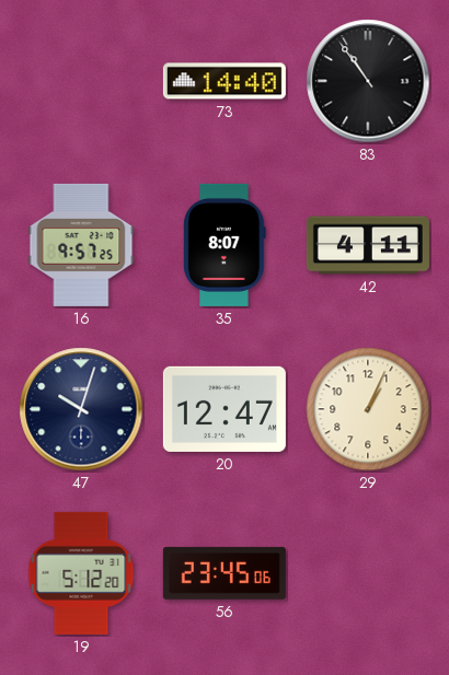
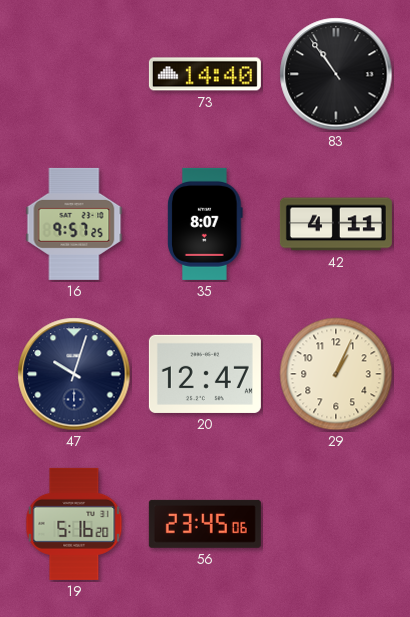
19: 5:12 -> 5:16
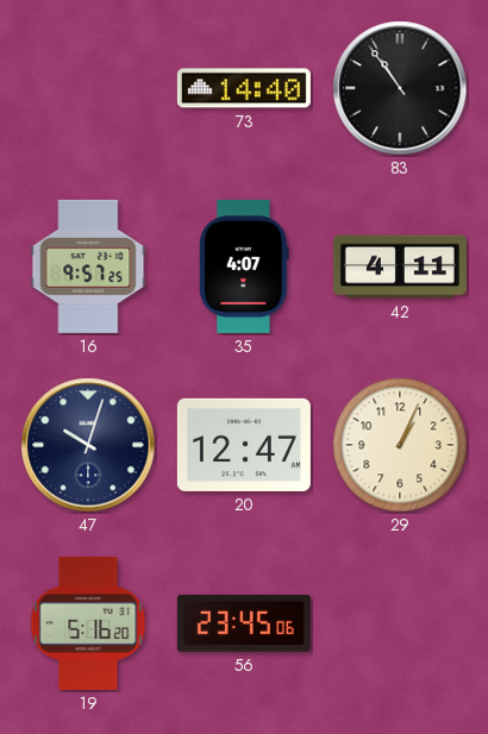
35: 8:07 -> 4:07
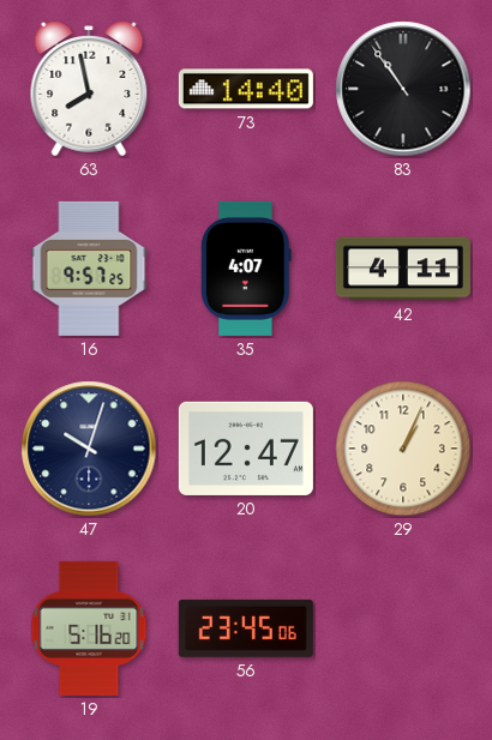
63: none -> 7:58
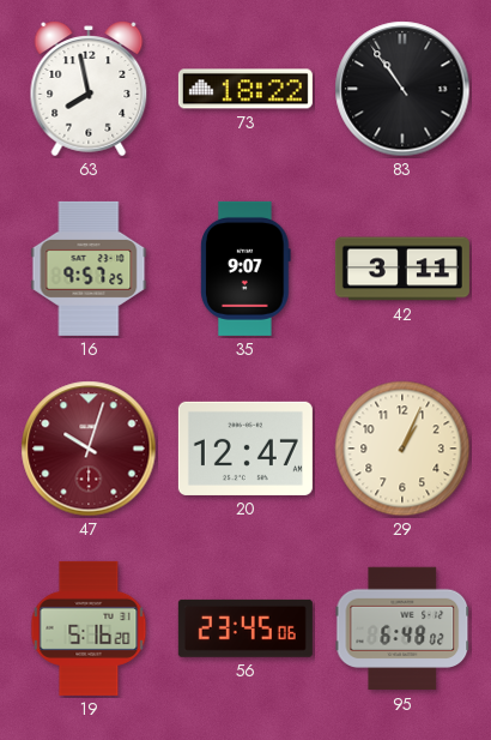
73: 14:40 -> 18:22
35: 4:07 -> 9:07
42: 4:11 -> 3:11
47 dial: navy -> burgundy
95: none -> 6:48
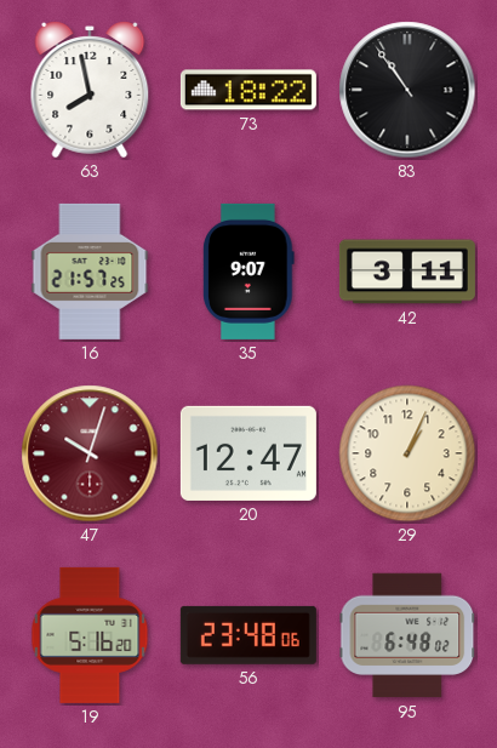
16: 9:57 -> 21:57
56: 23:45 -> 23:48
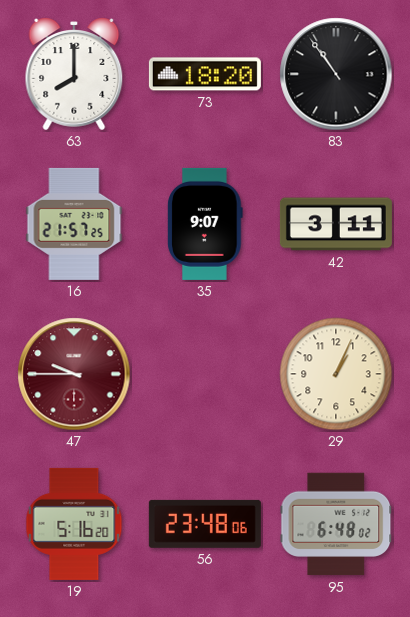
63: 7:58 -> 8:00
73: 18:22 -> 18:20
47: 10:03 -> 9:45
20: 12:47 -> none
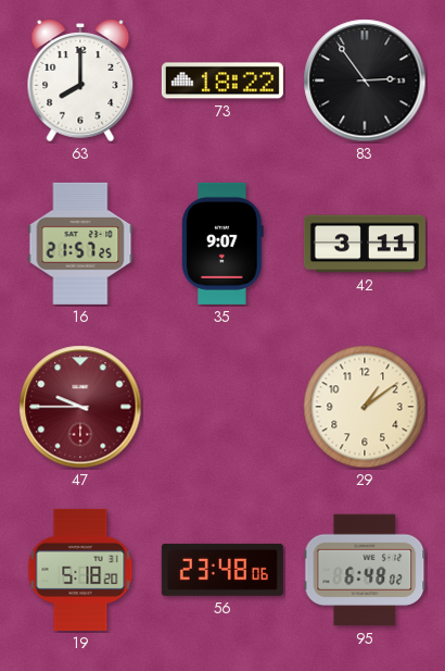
73: 18:20 -> 18:22
83: 10:54 -> 2:54
29: 1:04 -> 1:09
19: 5:16 -> 5:18
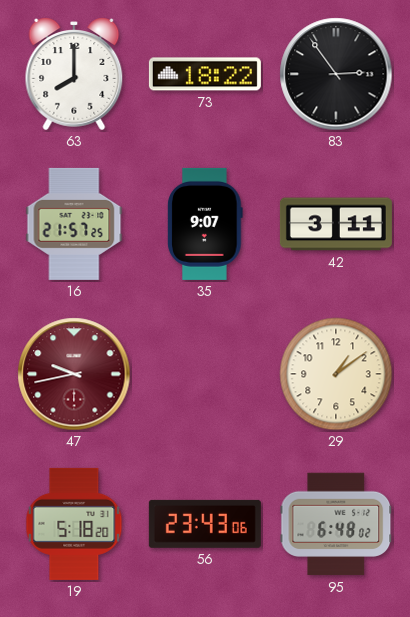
47: 9:45 -> 9:43
56: 23:48 -> 23:43
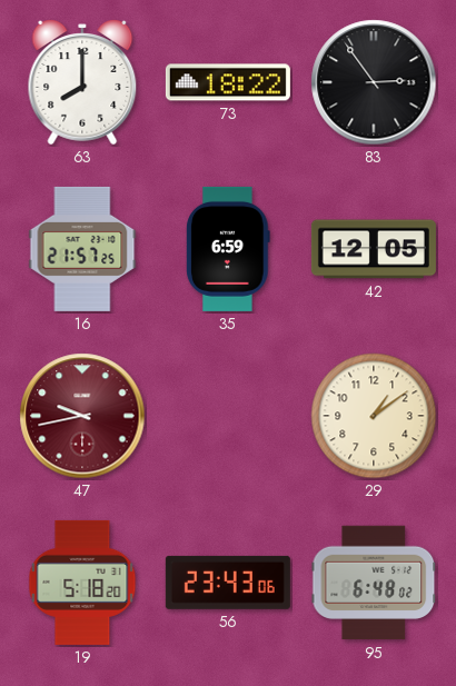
35: 9:07 -> 6:59
42: 3:11 -> 12:05
